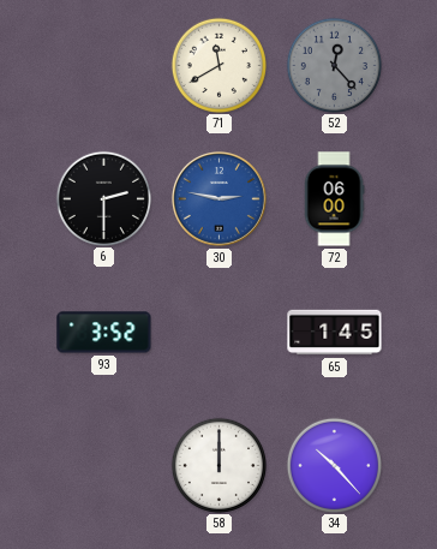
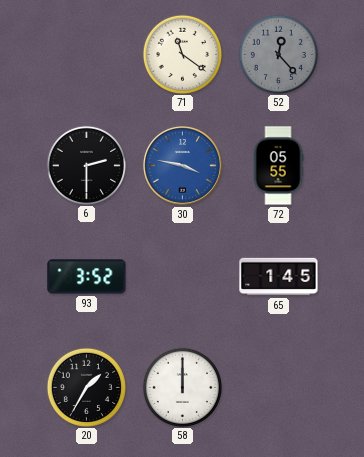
71: 11:40 -> 11:21
30: 2:47 -> 3:47
72: 06:00 -> 05:55
20: none -> 1:35
34: 10:23 -> none
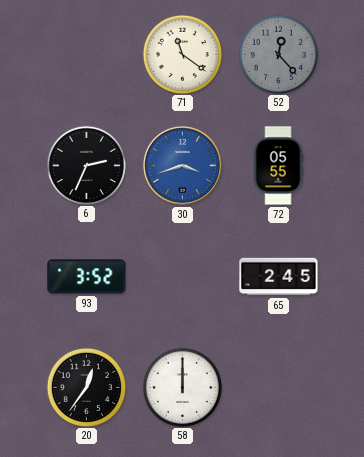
6: 2:30 -> 2:34
30: 3:47 -> 3:42
65: 1:45 -> 2:45
20: 1:35 -> 12:36
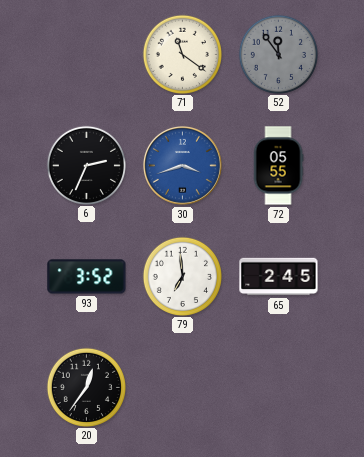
52: 12:23 -> 11:54
79: none -> 6:59
58: 12:00 -> none
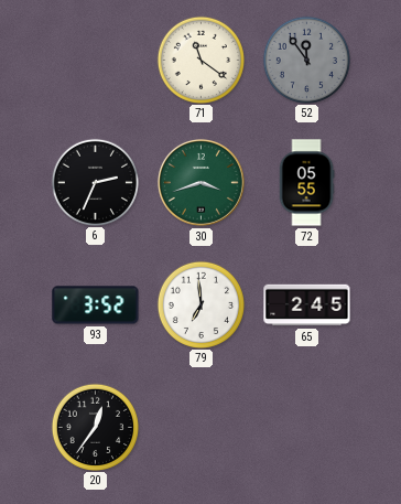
30 dial: blue -> green
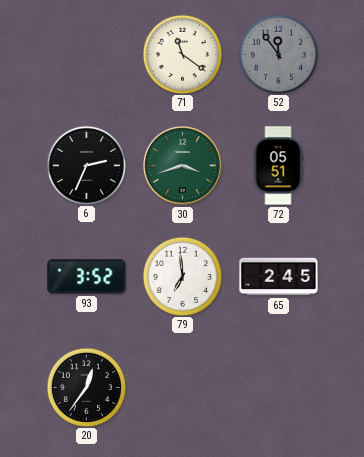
72: 05:55 -> 05:51
